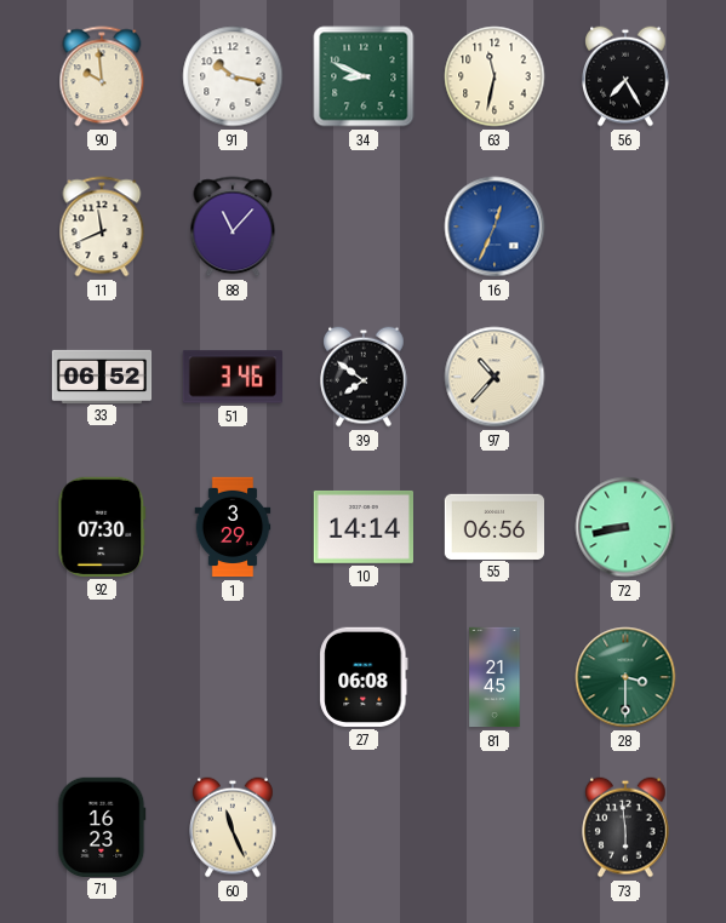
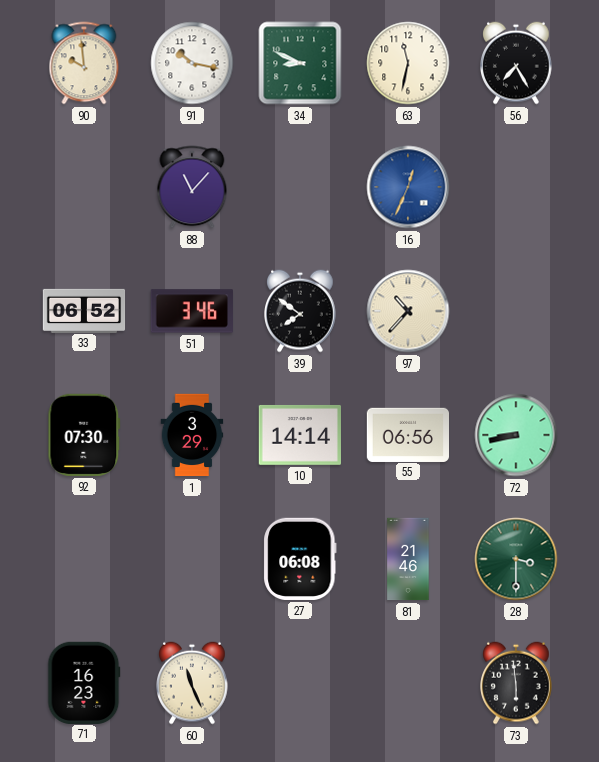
11: 11:41 -> none
81: 21:45 -> 21:46
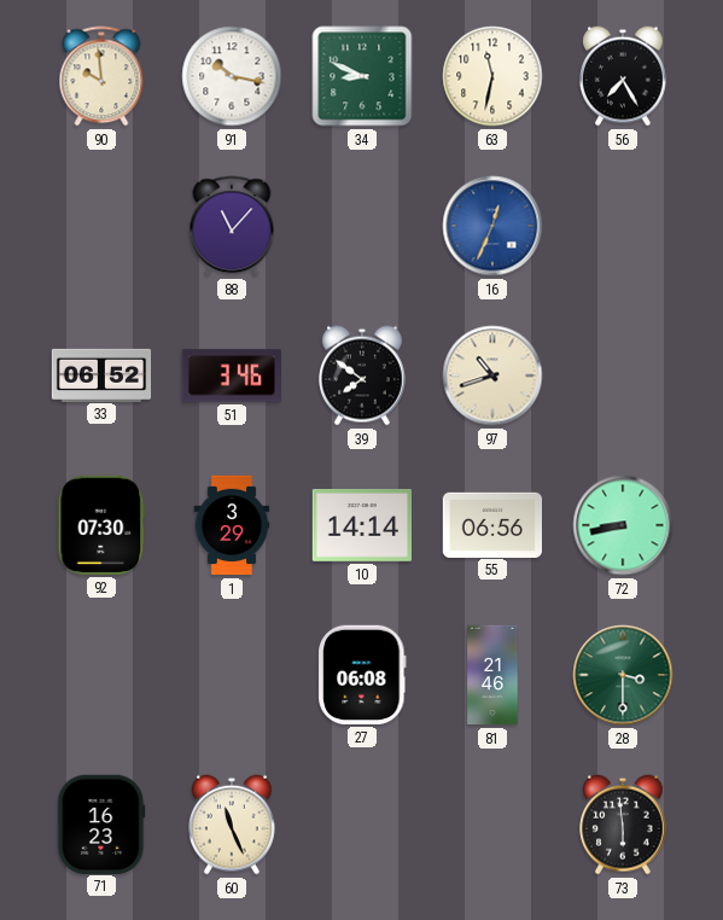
97: 10:37 -> 10:42
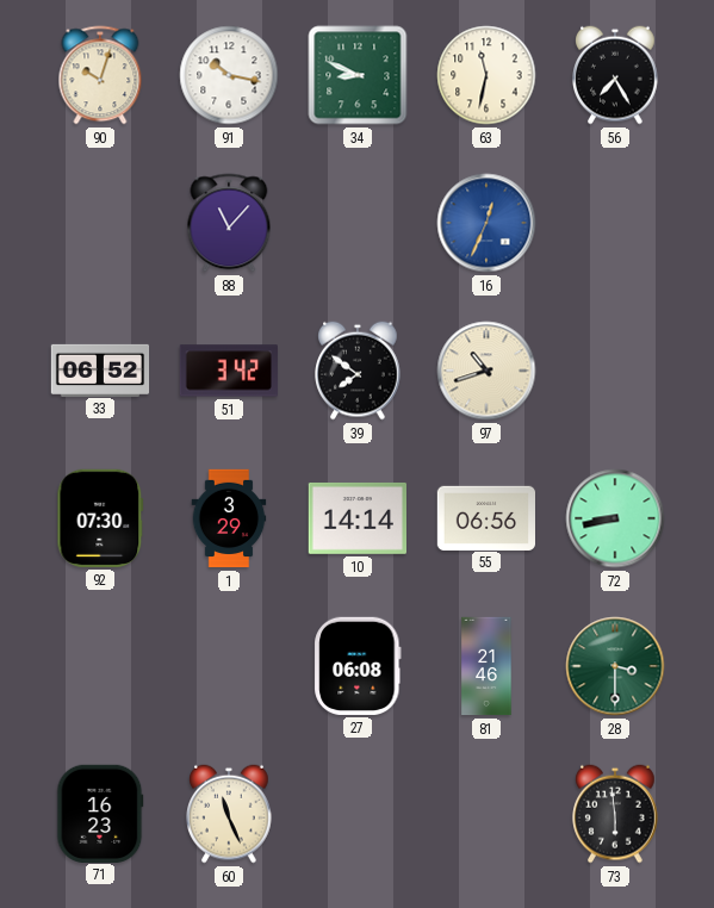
90: 9:59 -> 10:03
51: 3:46 -> 3:42
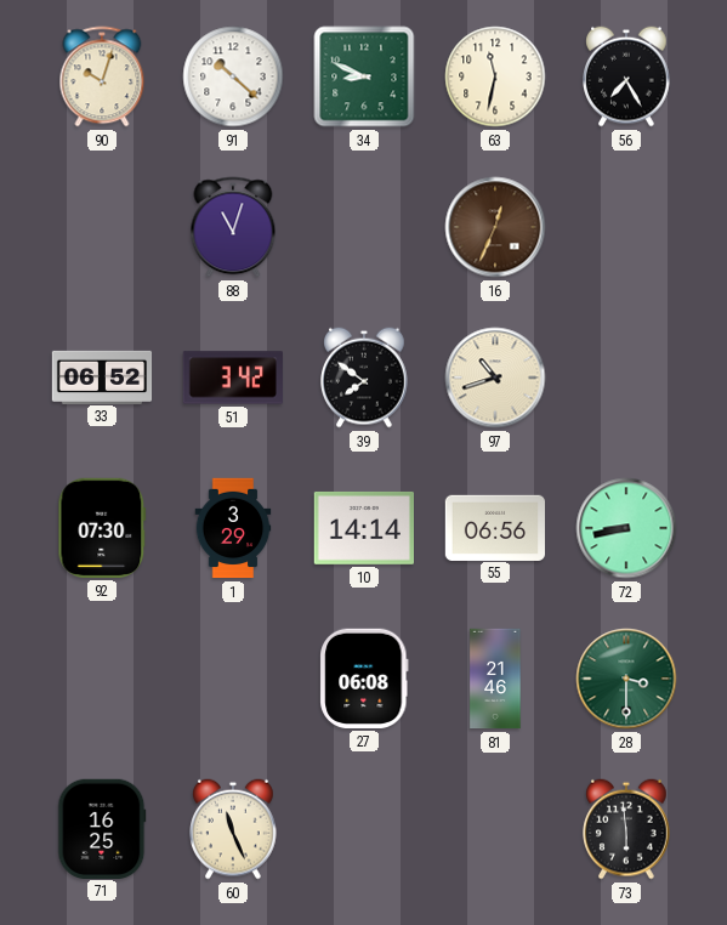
91: 10:17 -> 10:22
88: 11:07 -> 11:03
16 dial: blue -> brown
71: 16:23 -> 16:25
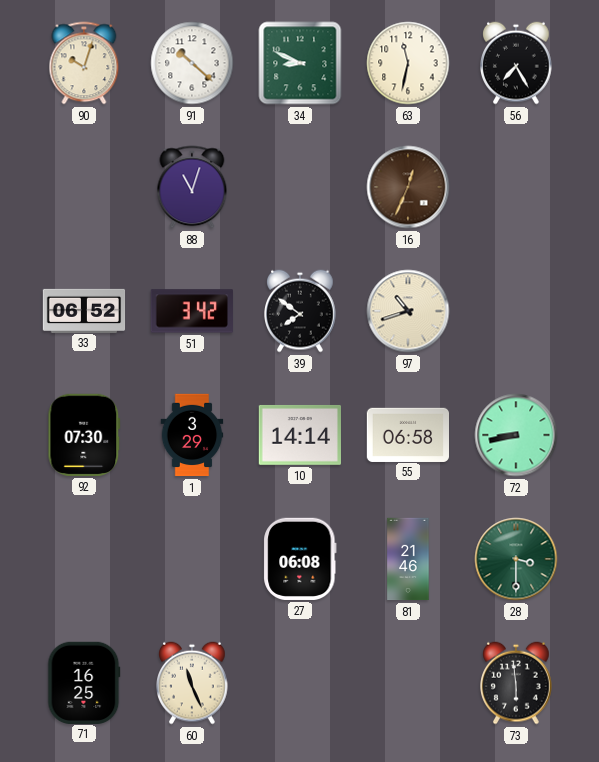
55: 06:56 -> 06:58
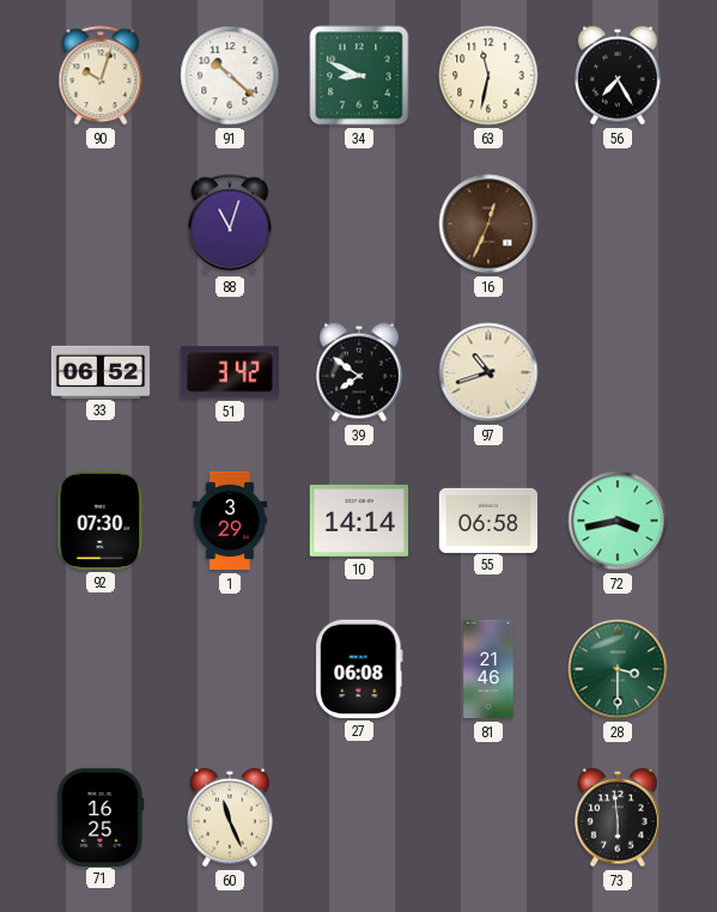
72: 8:43 -> 3:43
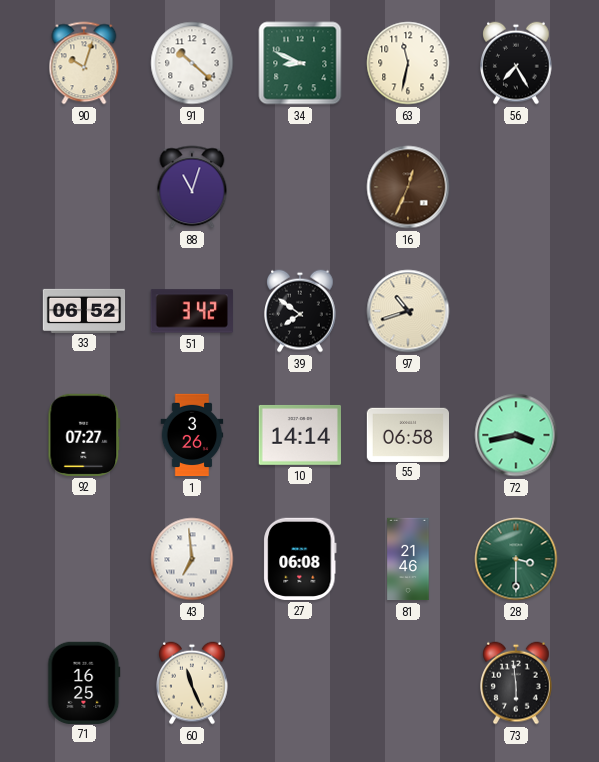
92: 07:30 -> 07:27
1: 3:29 -> 3:26
43: none -> 6:59
